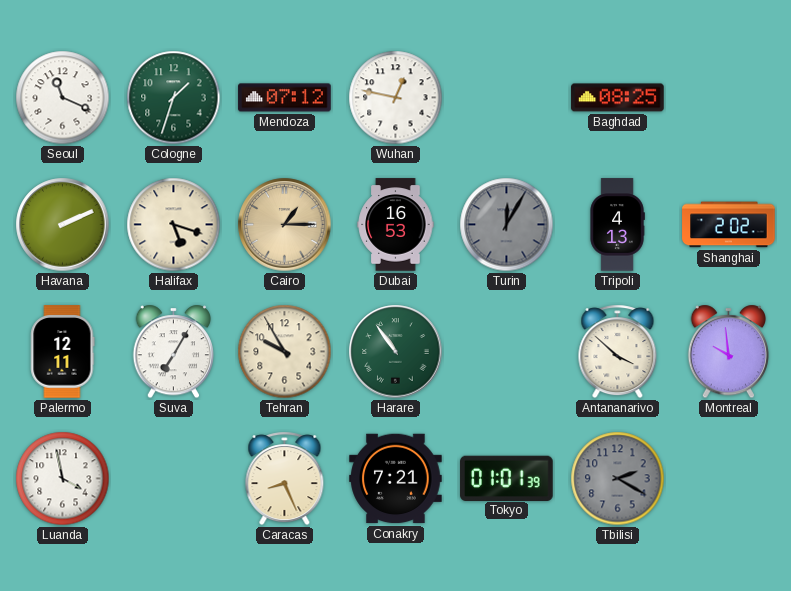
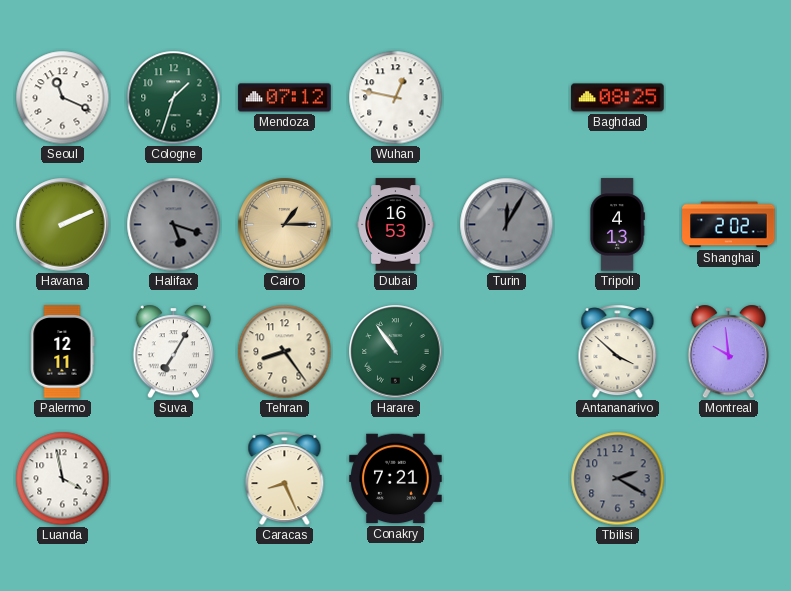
Halifax dial: cream -> grey
Tehran: 9:55 -> 8:24
Tokyo: 01:01 -> none
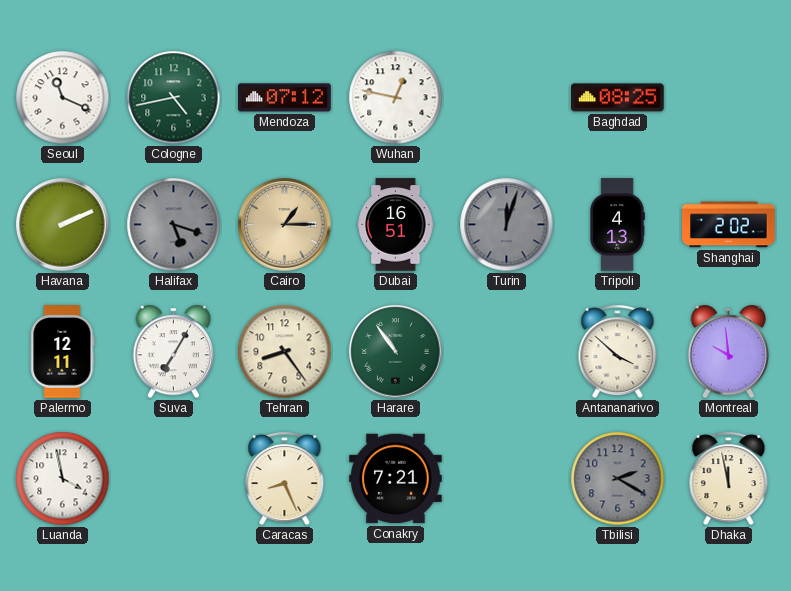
Cologne: 1:33 -> 4:43
Dubai: 16:53 -> 16:51
Turin: 12:05 -> 12:03
Dhaka: none -> 11:58
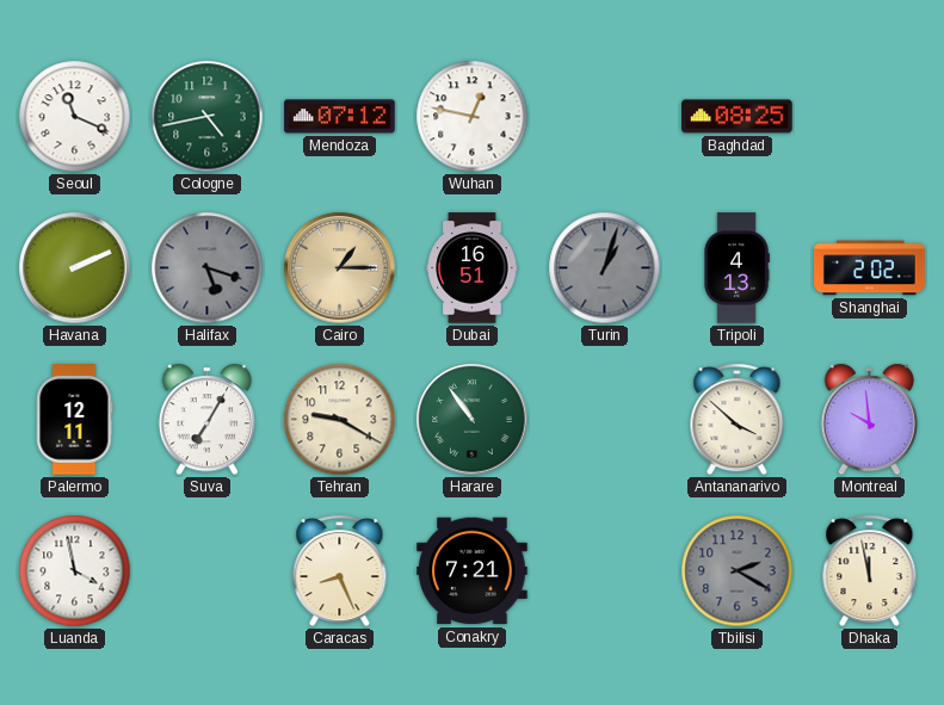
Turin: 12:03 -> 1:03
Tehran: 8:24 -> 9:20
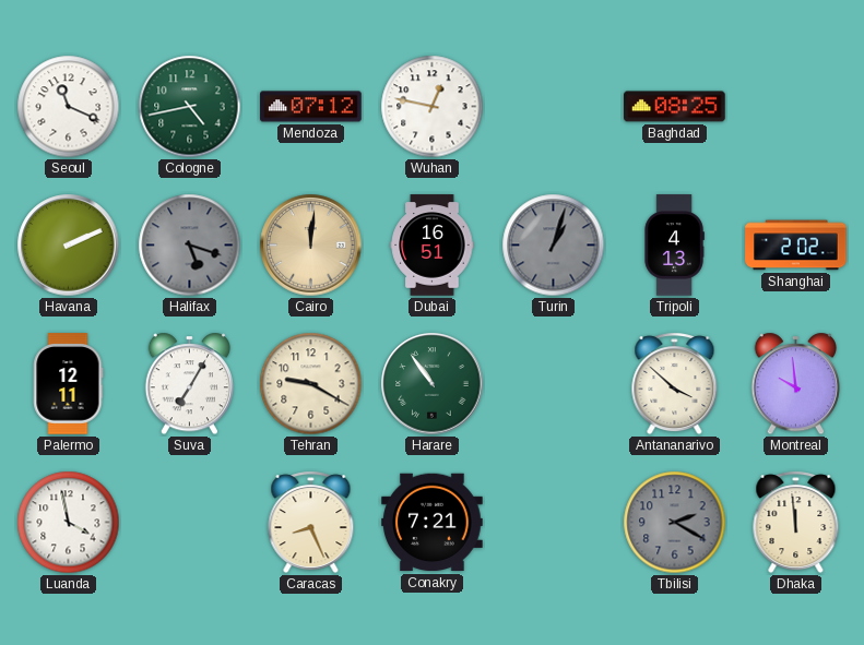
Cairo: 1:15 -> 12:01
Dhaka: 11:58 -> 11:59
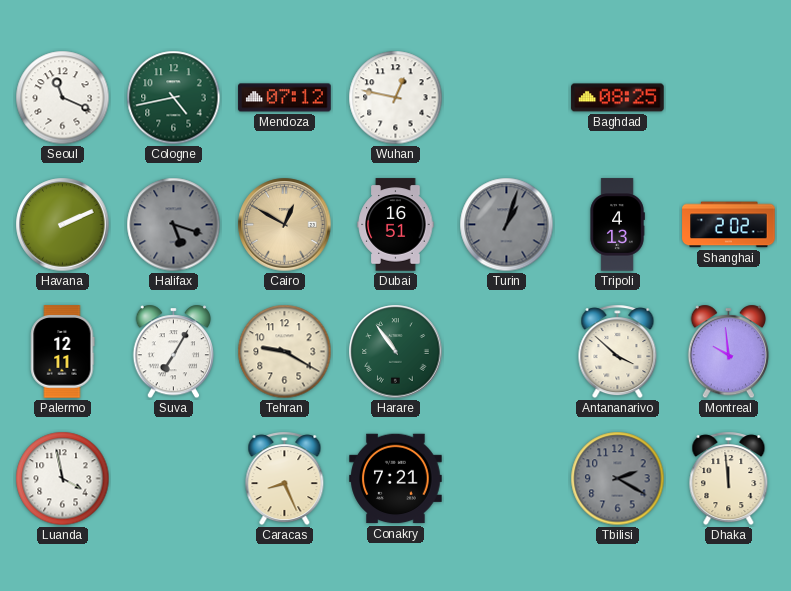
Cairo: 12:01 -> 12:50
